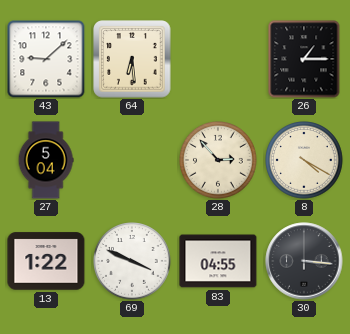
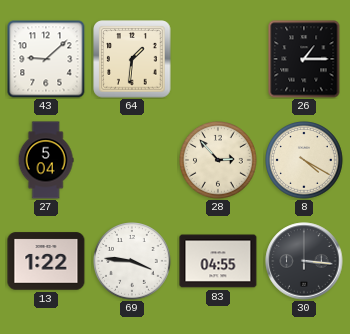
64: 6:29 -> 1:31
69: 3:49 -> 3:46
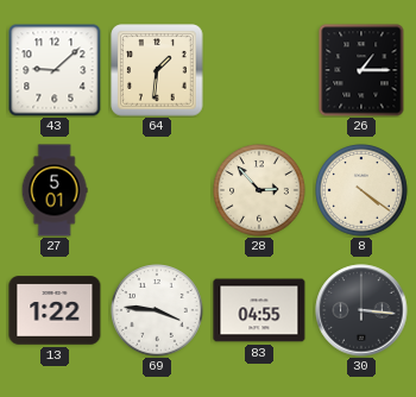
27: 5:04 -> 5:01
8: 4:20 -> 4:21
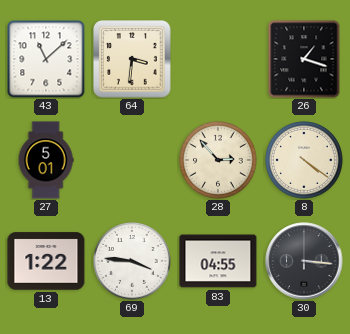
43: 9:08 -> 11:08
64: 1:31 -> 3:31
26: 1:15 -> 1:18
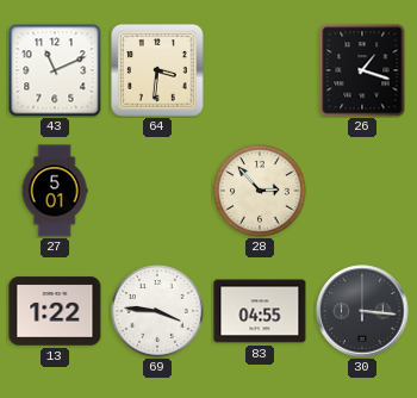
43: 11:08 -> 11:11
8: 4:21 -> none
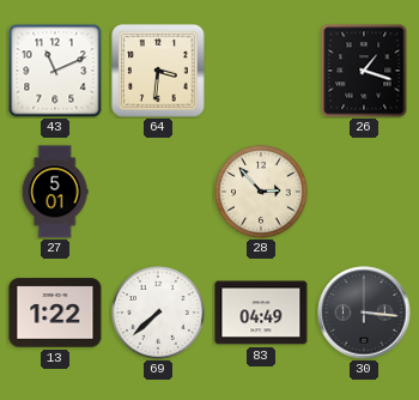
69: 3:46 -> 7:38
83: 04:55 -> 04:49
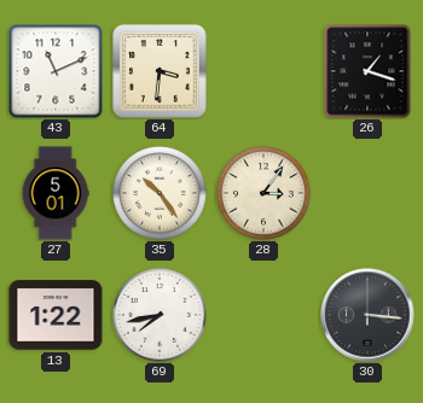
35: none -> 10:24
28: 2:53 -> 3:06
69: 7:38 -> 7:43
83: 04:49 -> none
